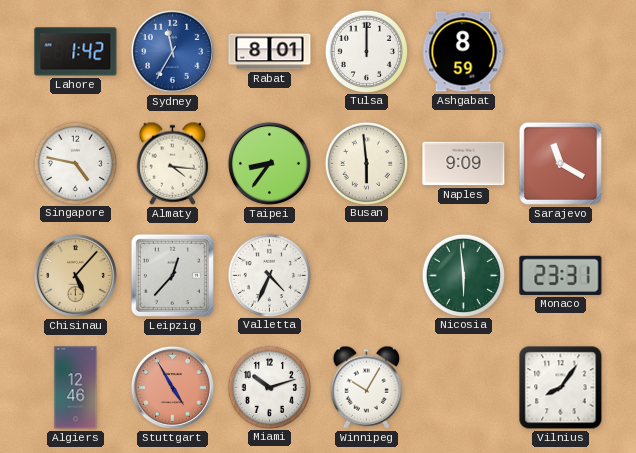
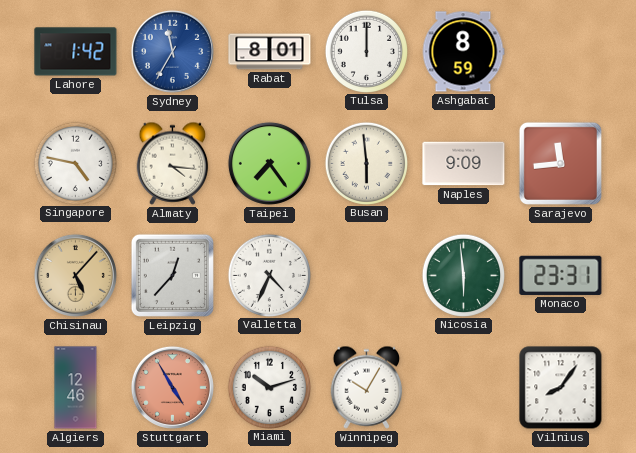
Taipei: 8:36 -> 7:24
Sarajevo: 11:20 -> 11:44
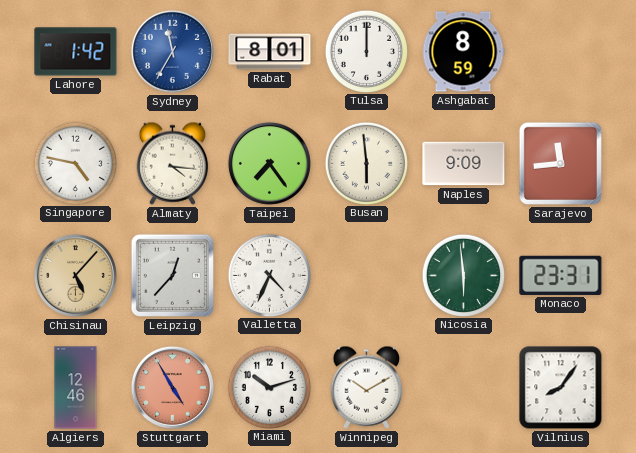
Winnipeg: 10:05 -> 10:10
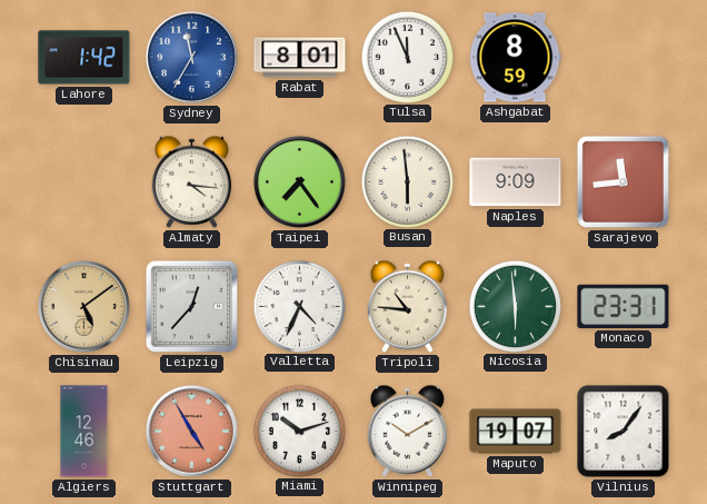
Tulsa: 12:00 -> 11:56
Singapore: 4:47 -> none
Chisinau: 5:07 -> 5:09
Tripoli: none -> 10:46
Maputo: none -> 19:07
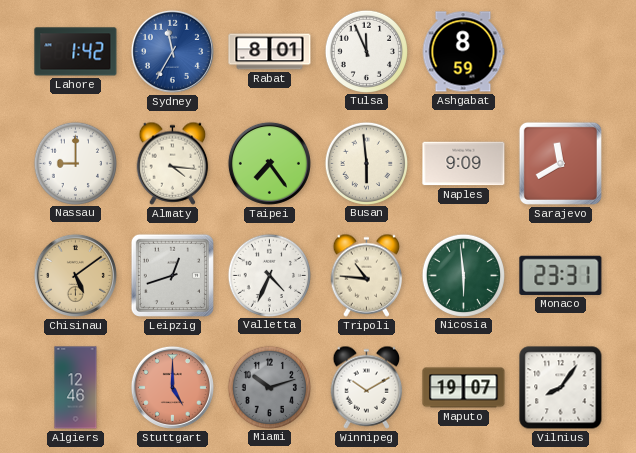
Nassau: none -> 9:00
Sarajevo: 11:44 -> 11:40
Leipzig: 12:37 -> 12:42
Stuttgart: 4:55 -> 5:00
Miami dial: white -> grey
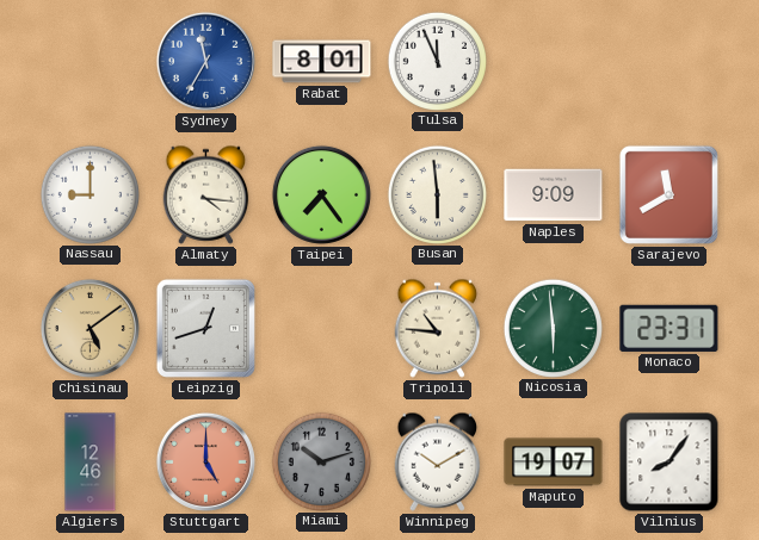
Lahore: 1:42 -> none
Ashgabat: 8:59 -> none
Valletta: 4:34 -> none
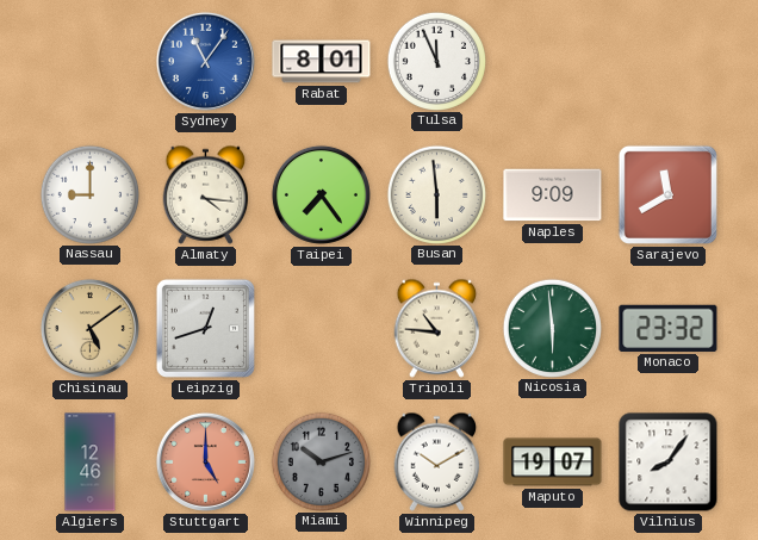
Sydney: 11:35 -> 11:06
Monaco: 23:31 -> 23:32
